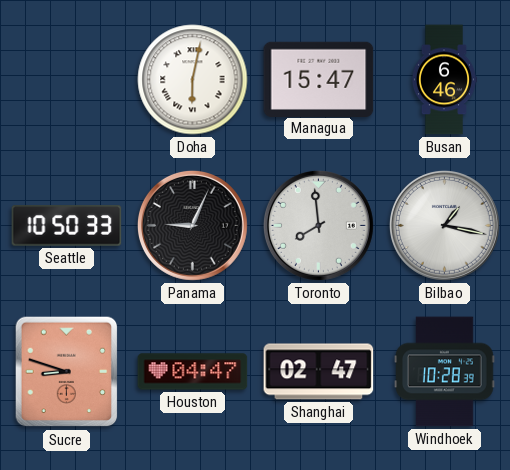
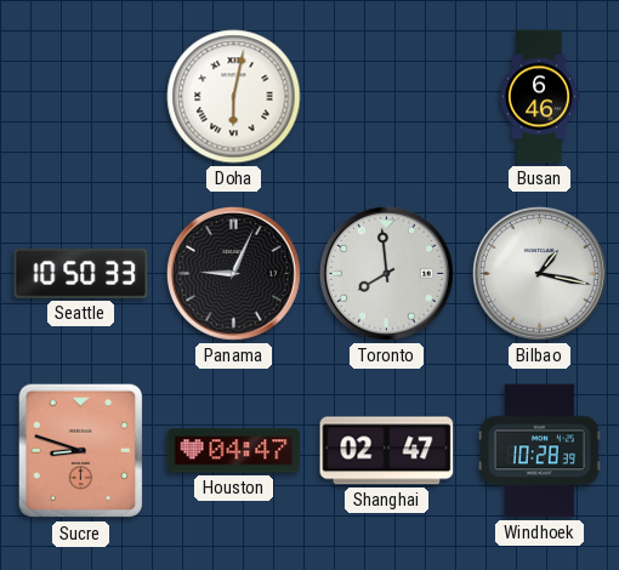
Managua: 15:47 -> none
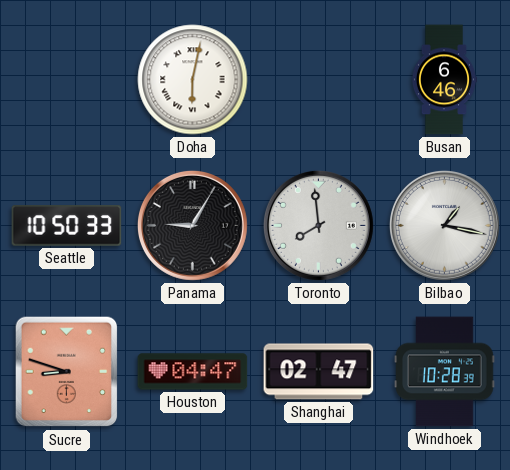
Panama: 9:04 -> 9:05
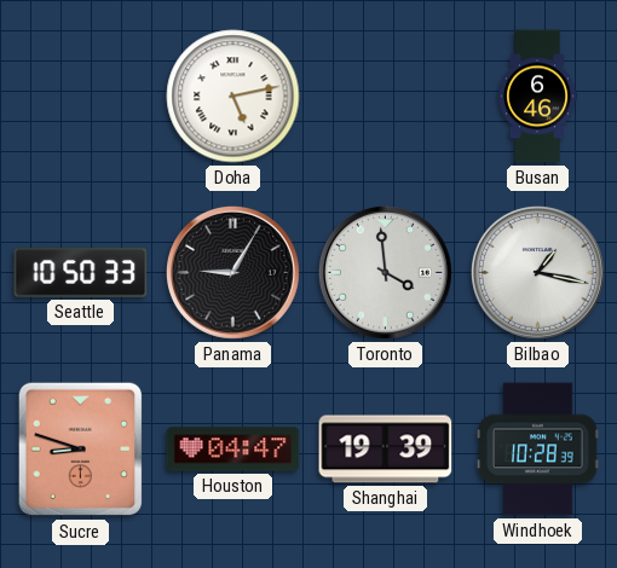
Doha: 6:02 -> 5:13
Toronto: 7:59 -> 3:59
Shanghai: 02:47 -> 19:39
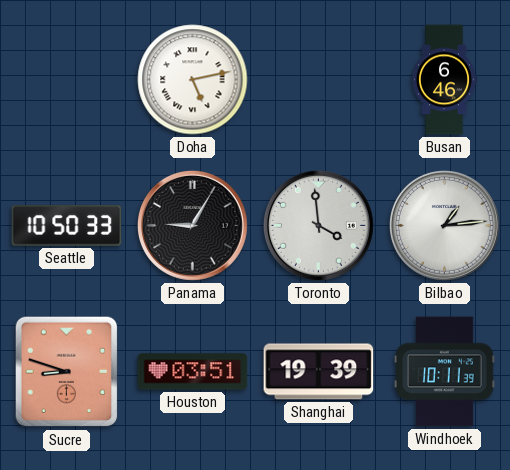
Bilbao: 1:17 -> 1:14
Houston: 04:47 -> 03:51
Windhoek: 10:28 -> 10:11
